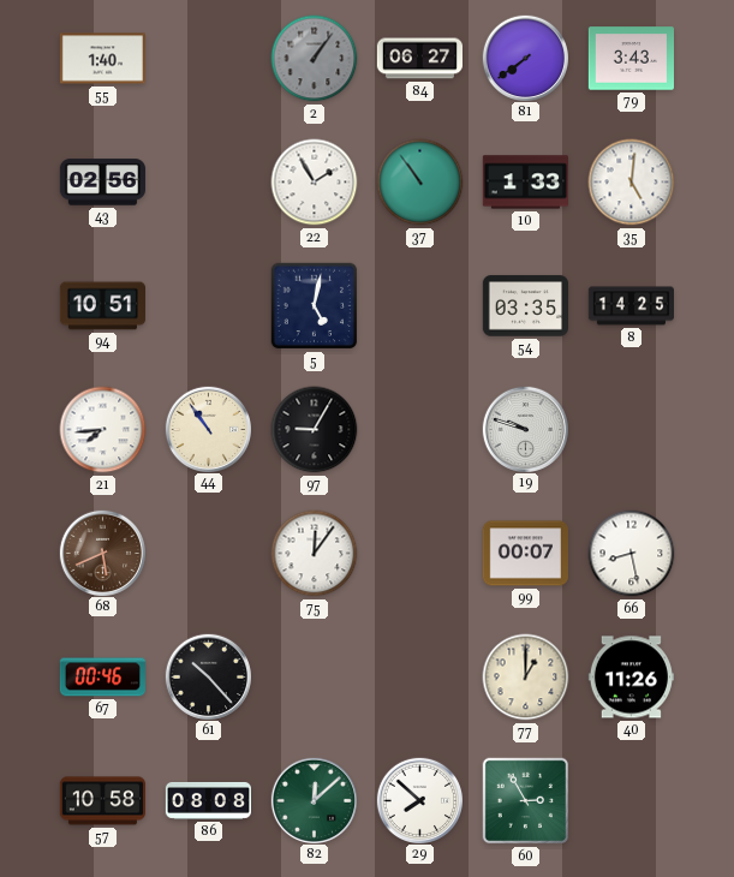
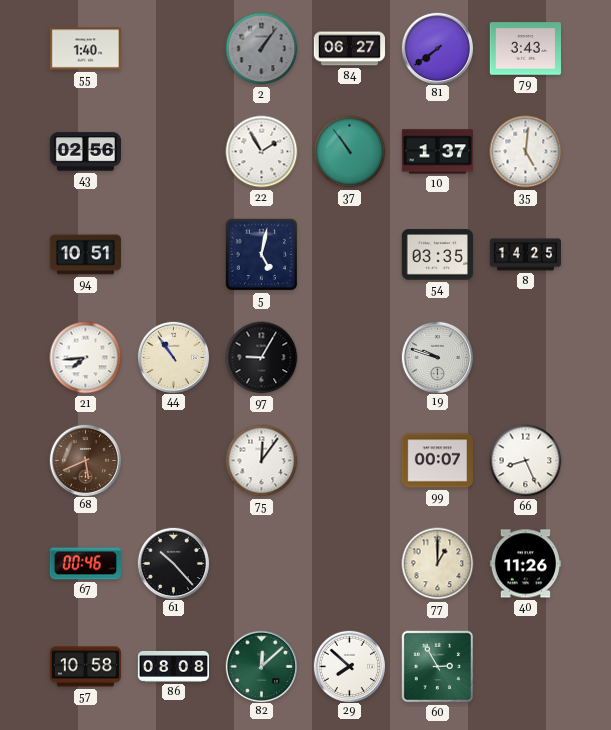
10: 1:33 -> 1:37
66: 8:28 -> 8:26
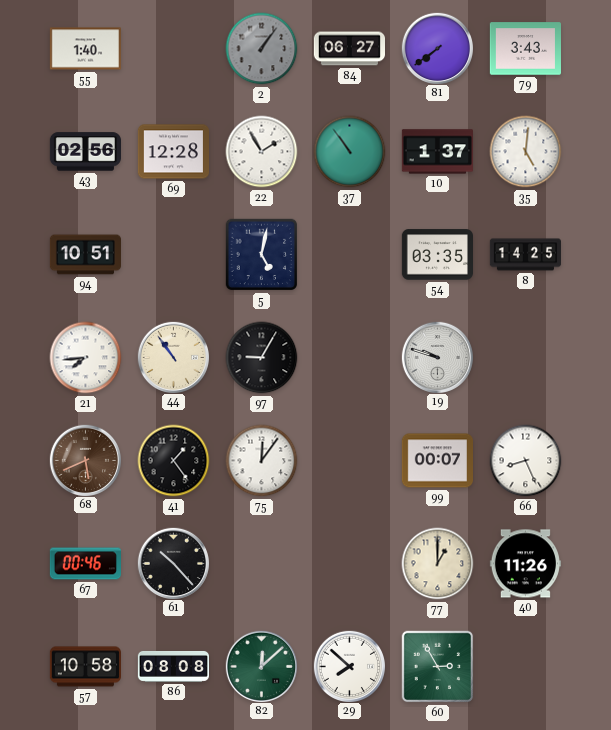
69: none -> 12:28
41: none -> 1:24
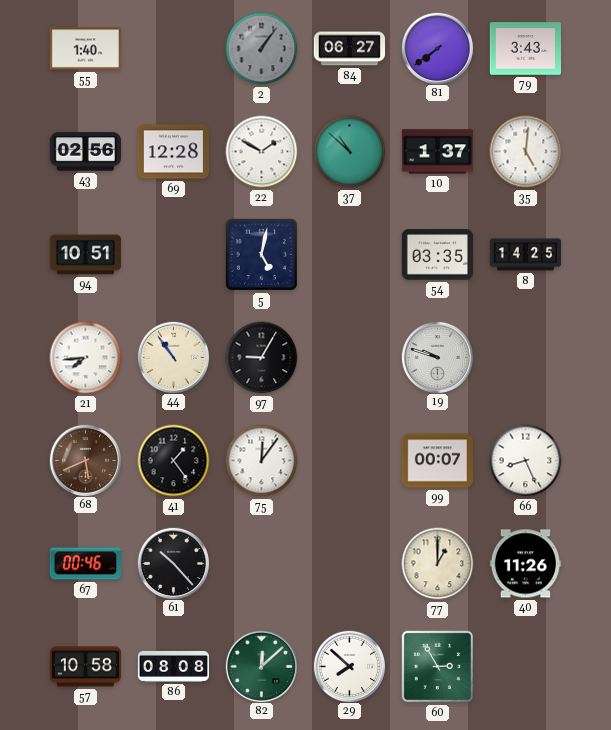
22: 1:55 -> 1:50
37: 10:54 -> 10:52
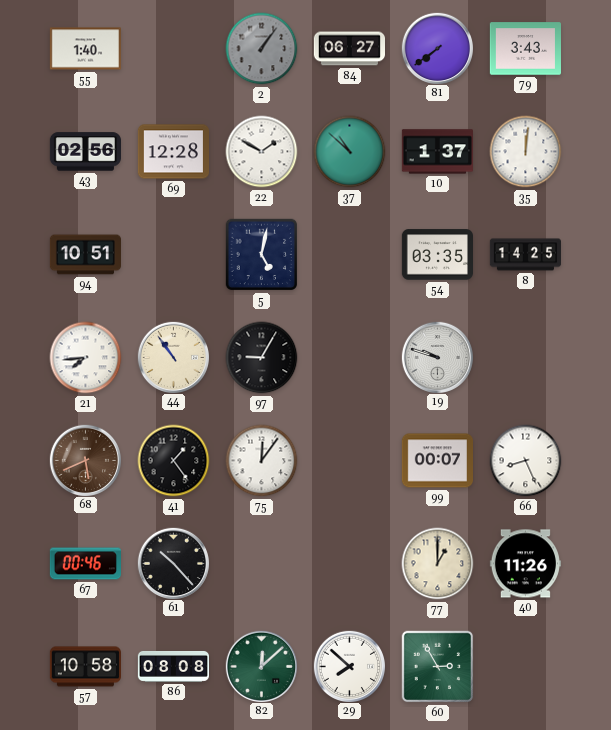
35: 5:01 -> 12:01
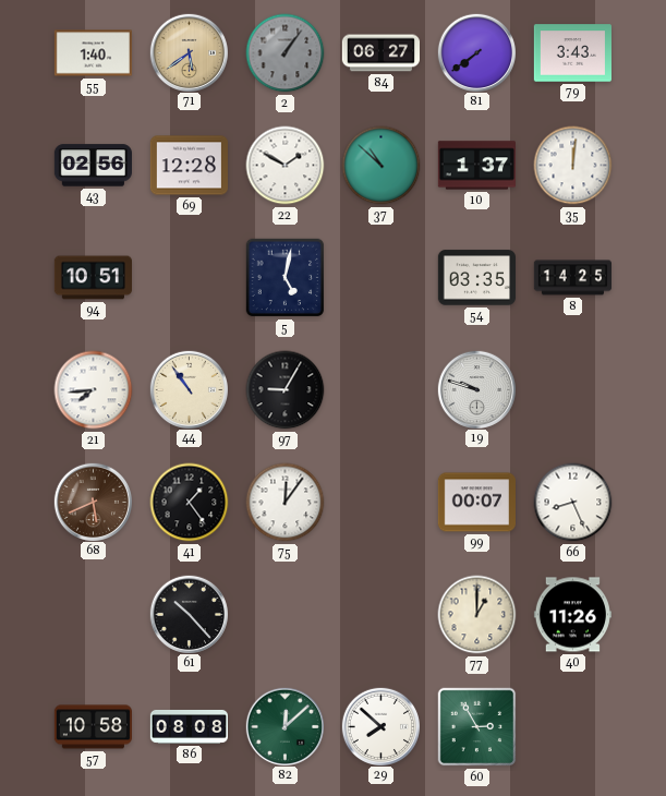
71: none -> 5:39
67: 00:46 -> none
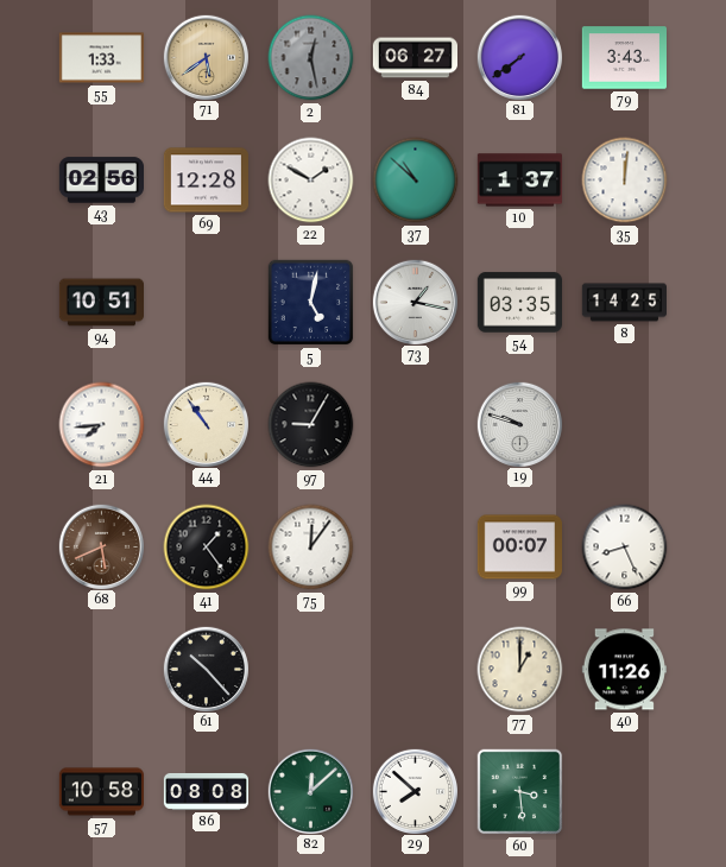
55: 1:40 -> 1:33
2: 1:06 -> 12:28
73: none -> 1:17
60: 2:55 -> 3:29
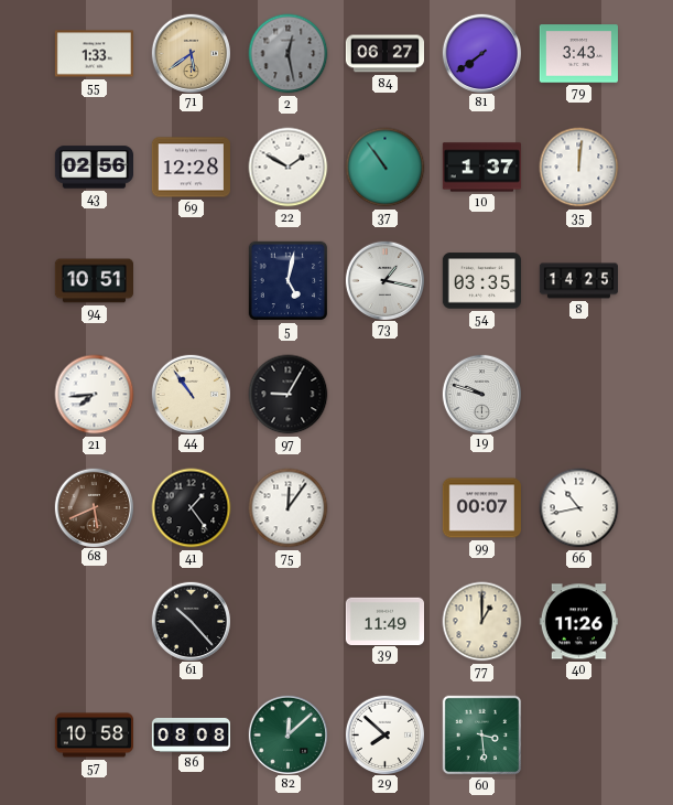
37: 10:52 -> 10:54
66: 8:26 -> 10:43
39: none -> 11:49
